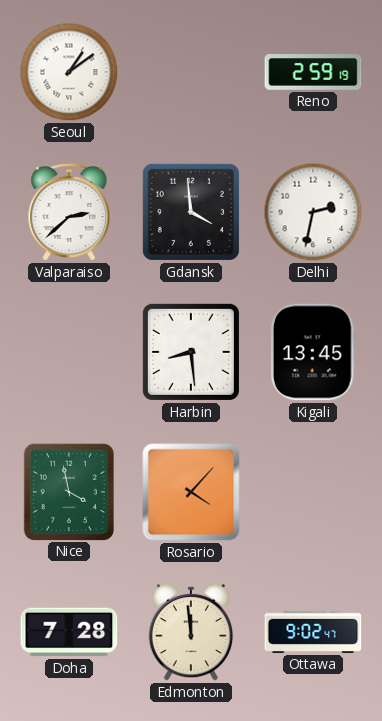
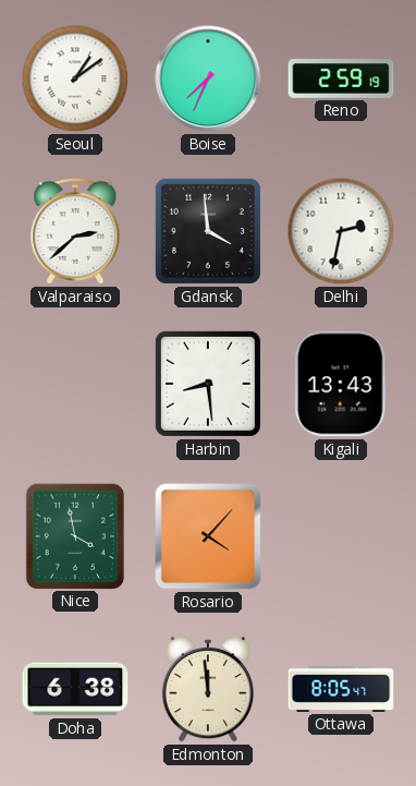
Boise: none -> 7:34
Kigali: 13:45 -> 13:43
Doha: 7:28 -> 6:38
Ottawa: 9:02 -> 8:05
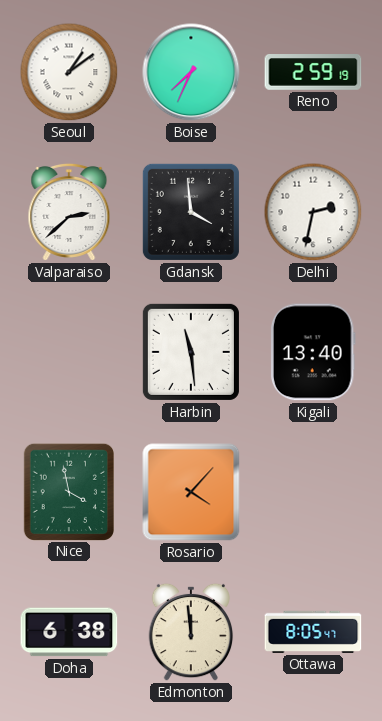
Harbin: 8:29 -> 11:29
Kigali: 13:43 -> 13:40
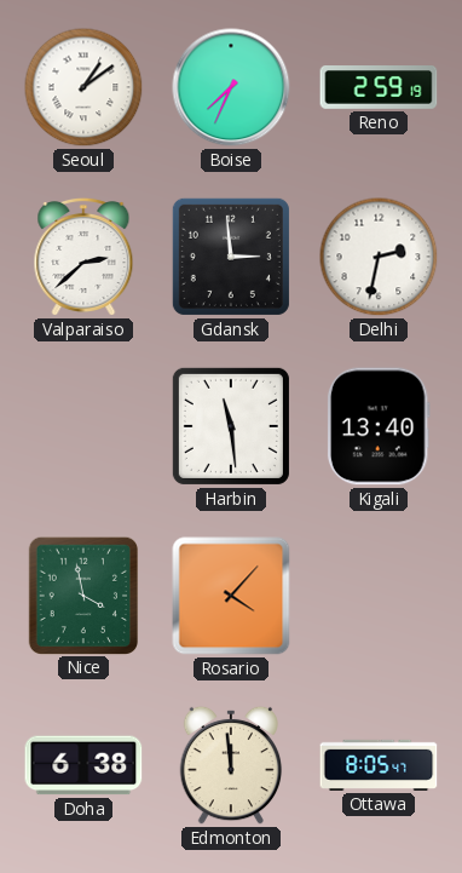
Gdansk: 3:59 -> 2:59
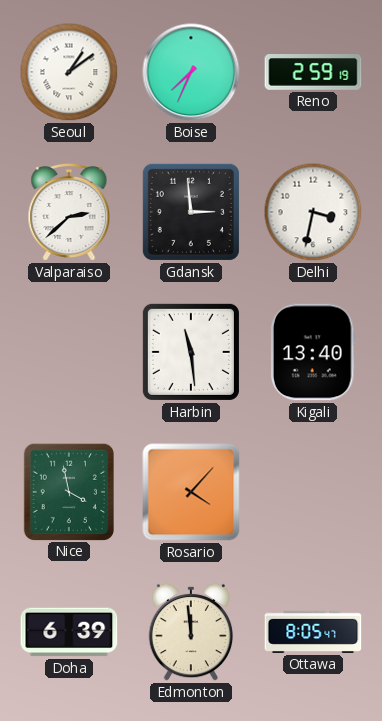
Delhi: 2:32 -> 3:32
Doha: 6:38 -> 6:39
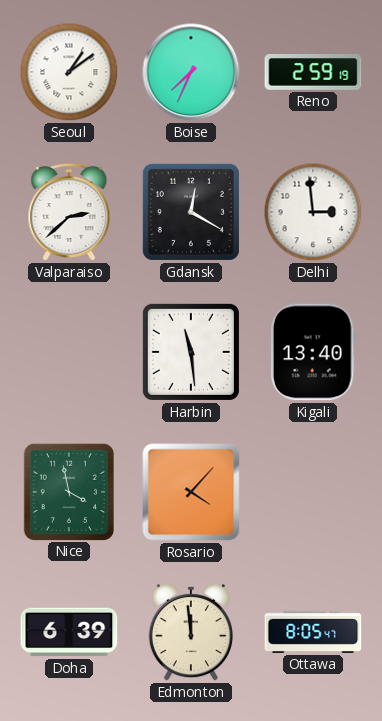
Gdansk: 2:59 -> 12:20
Delhi: 3:32 -> 2:59
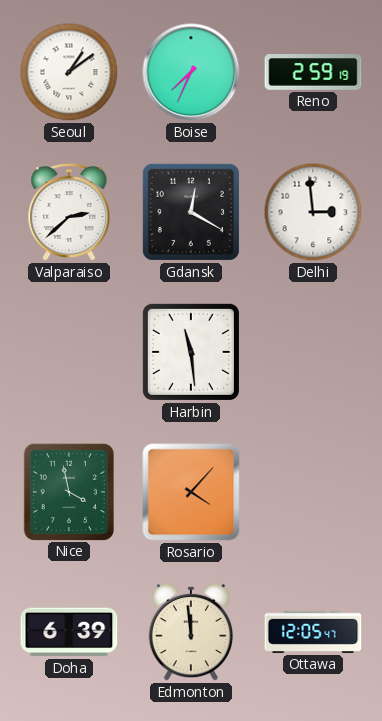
Kigali: 13:40 -> none
Ottawa: 8:05 -> 12:05
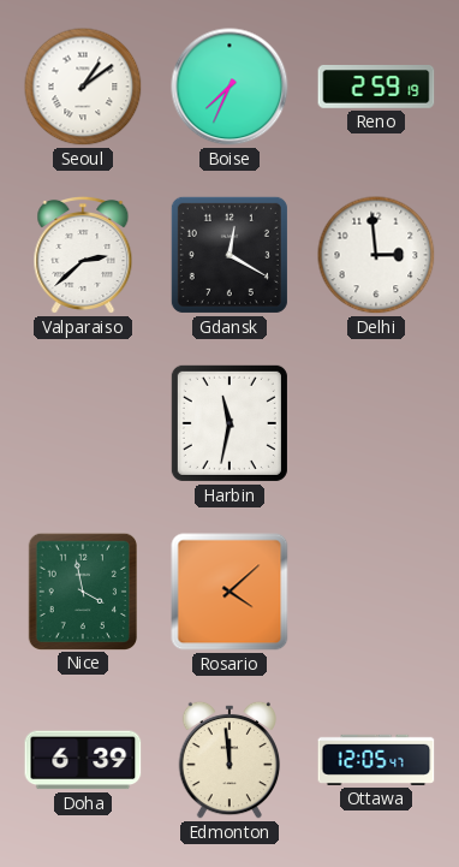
Harbin: 11:29 -> 11:32
Rosario: 4:07 -> 4:08
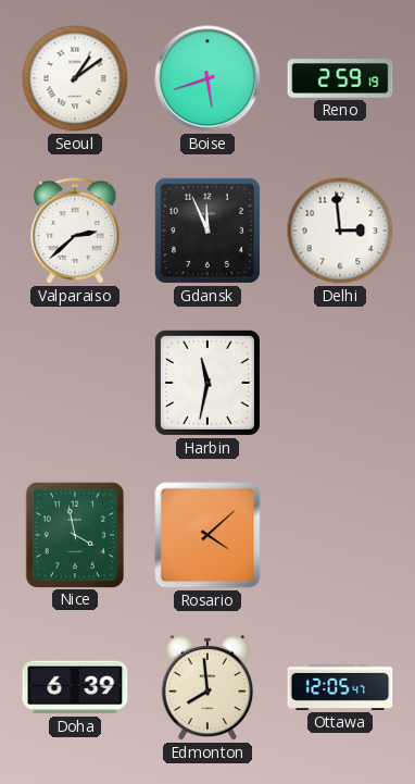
Boise: 7:34 -> 5:42
Gdansk: 12:20 -> 11:56
Edmonton: 11:59 -> 7:59
